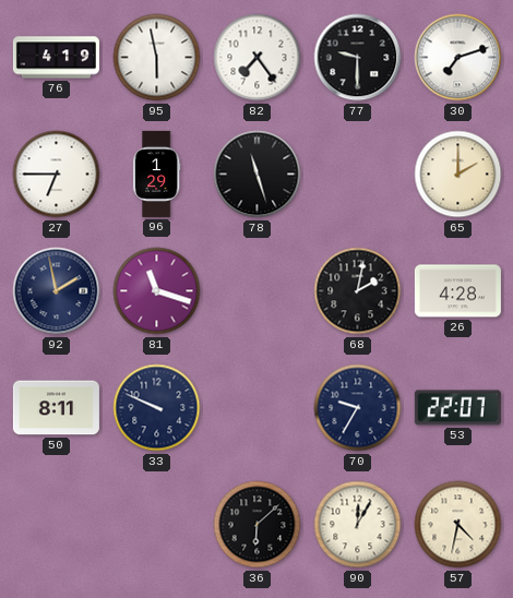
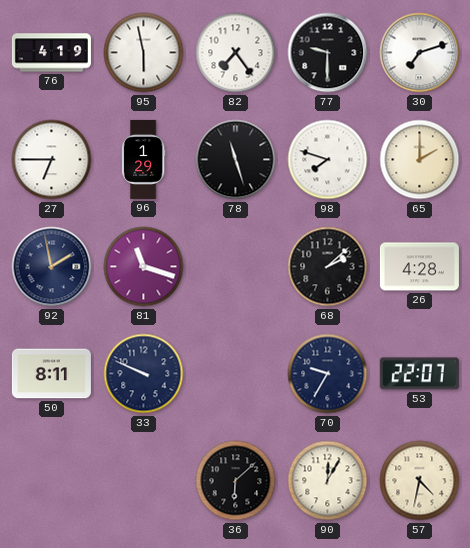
98: none -> 7:48
68: 2:02 -> 2:08
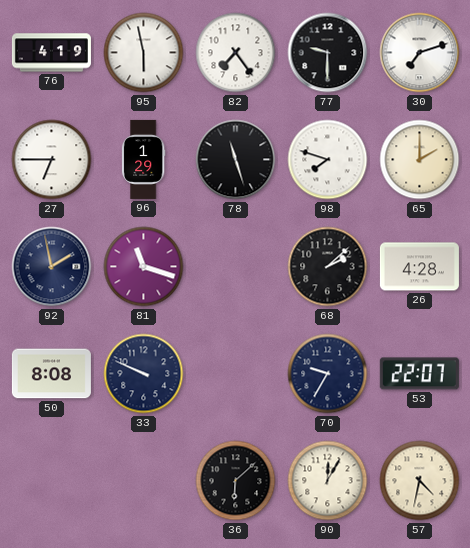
50: 8:11 -> 8:08
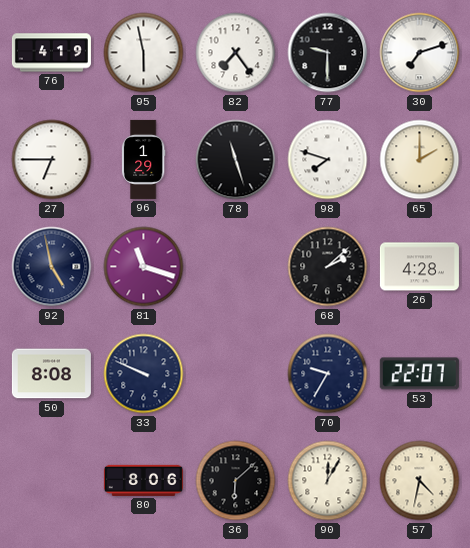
92: 1:58 -> 4:58
80: none -> 8:06
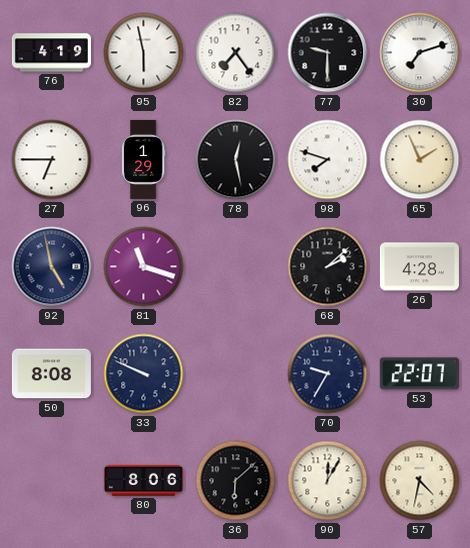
78: 11:27 -> 12:28
65: 2:00 -> 1:56
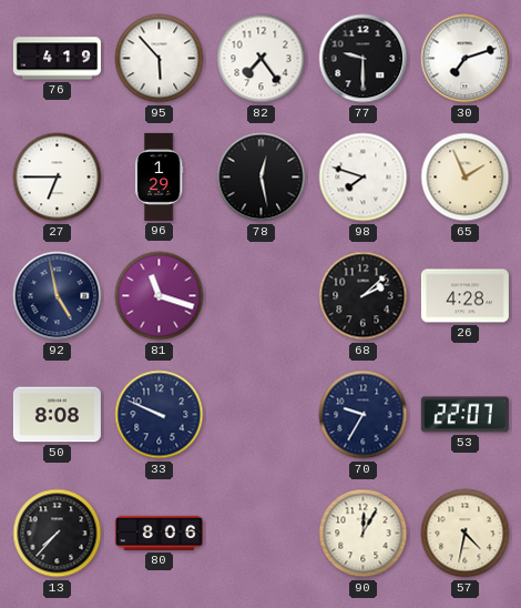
95: 5:58 -> 5:53
13: none -> 7:37
36: 6:08 -> none
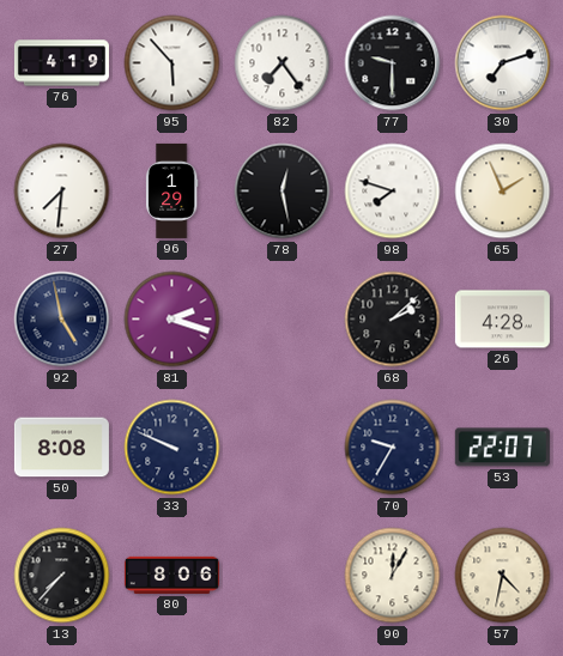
27: 6:45 -> 7:31
81: 11:18 -> 2:18
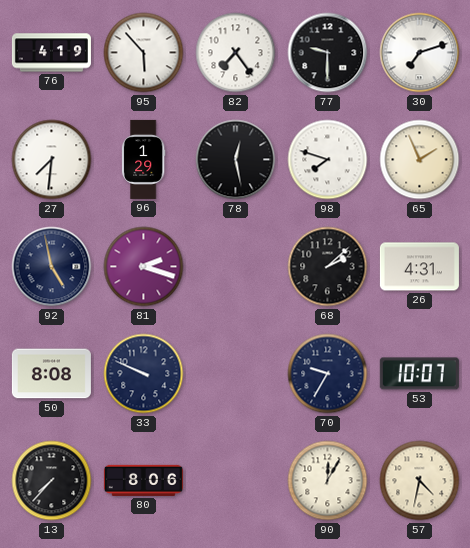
26: 4:28 -> 4:31
53: 22:07 -> 10:07
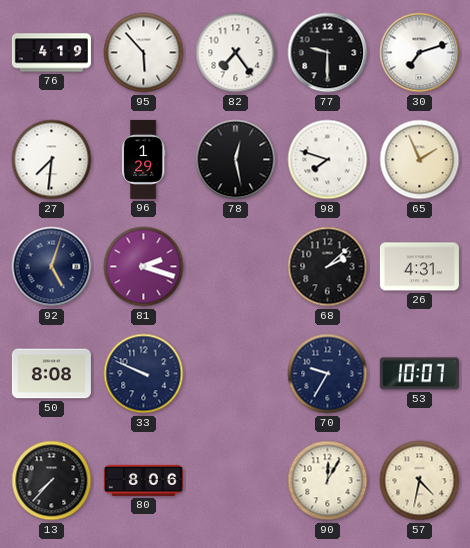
92: 4:58 -> 5:03
